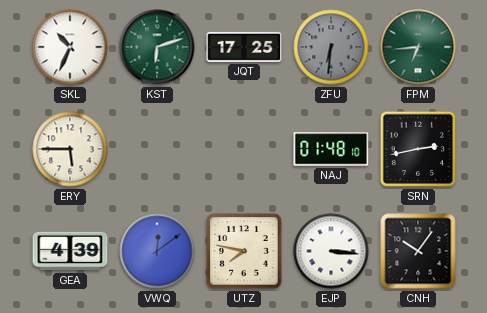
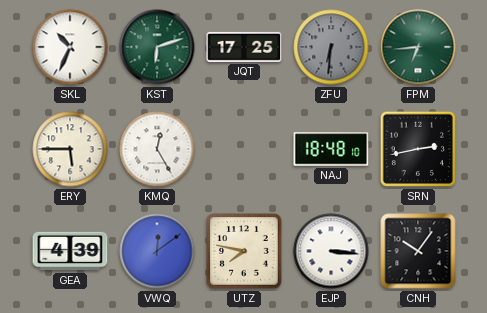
KMQ: none -> 12:25
NAJ: 01:48 -> 18:48
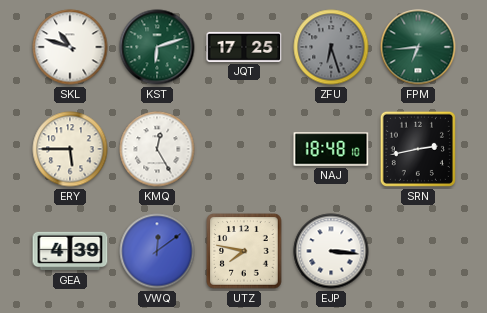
SKL: 10:34 -> 10:48
ZFU: 6:31 -> 6:27
CNH: 10:06 -> none
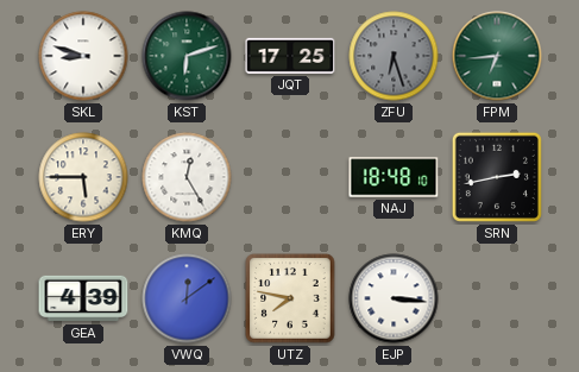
SKL: 10:48 -> 8:48
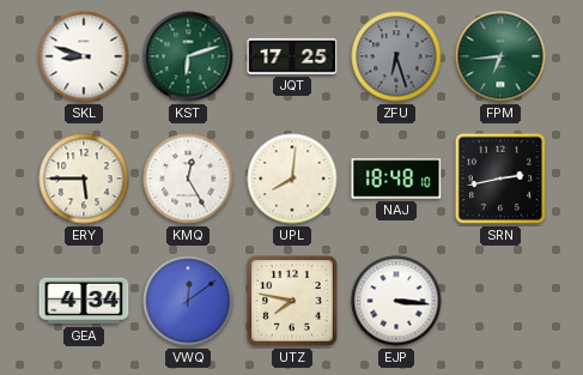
UPL: none -> 8:01
GEA: 4:39 -> 4:34
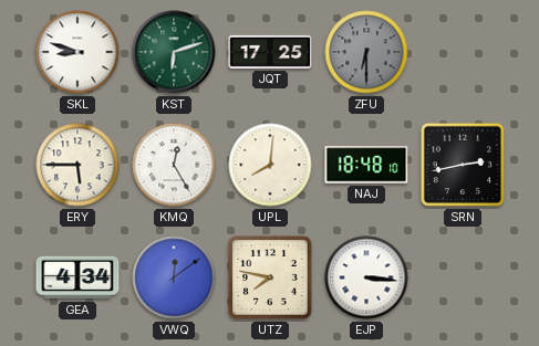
ZFU: 6:27 -> 6:30
FPM: 6:44 -> none
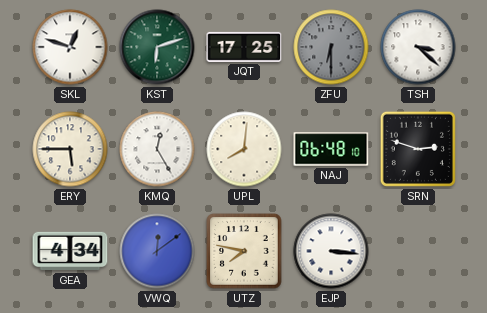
SKL: 8:48 -> 12:48
TSH: none -> 3:22
NAJ: 18:48 -> 06:48
SRN: 2:43 -> 2:48
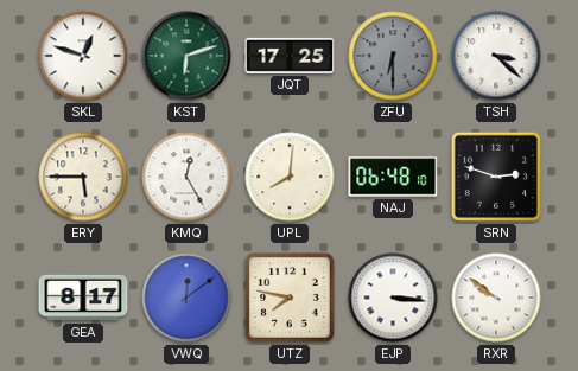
GEA: 4:34 -> 8:17
RXR: none -> 9:51
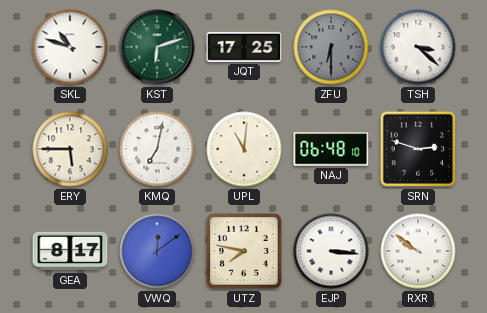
SKL: 12:48 -> 10:48
KMQ: 12:25 -> 7:02
UPL: 8:01 -> 11:01
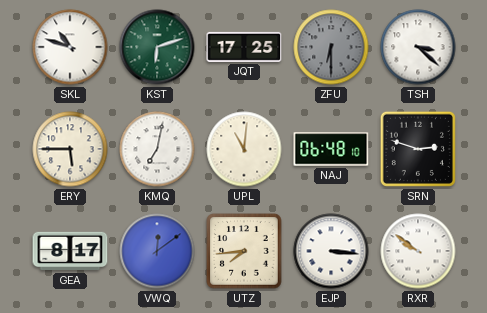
UTZ: 7:47 -> 7:44
